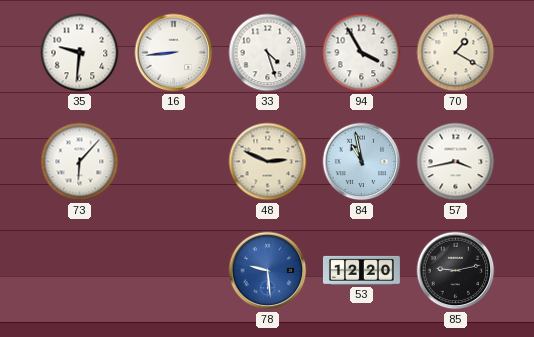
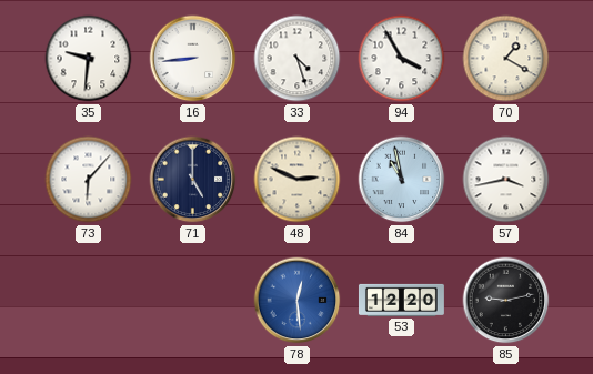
71: none -> 5:00
78: 9:29 -> 12:29
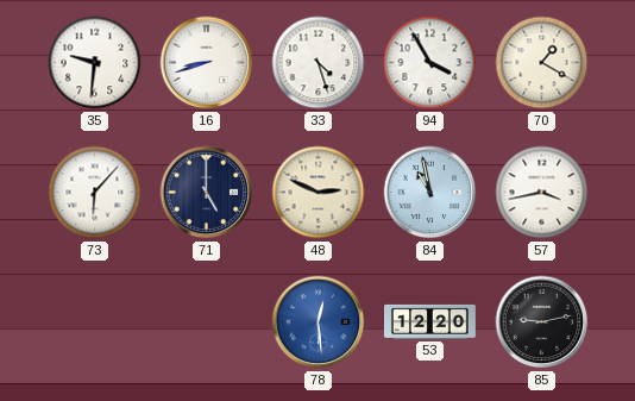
16: 8:44 -> 8:42
